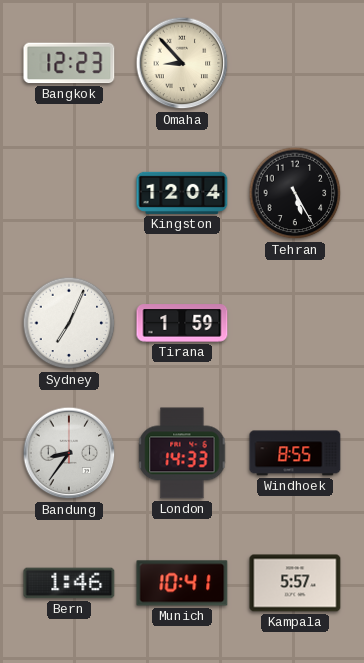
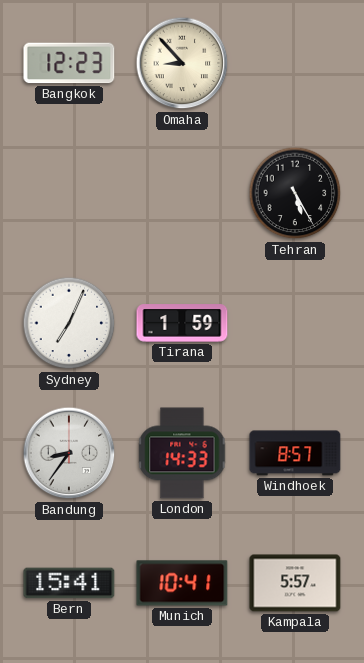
Kingston: 12:04 -> none
Windhoek: 8:55 -> 8:57
Bern: 1:46 -> 15:41
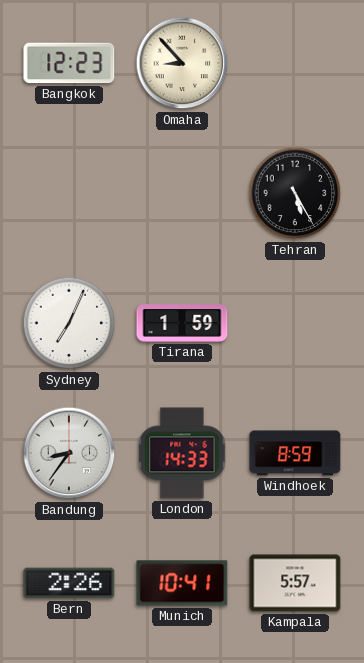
Windhoek: 8:57 -> 8:59
Bern: 15:41 -> 2:26
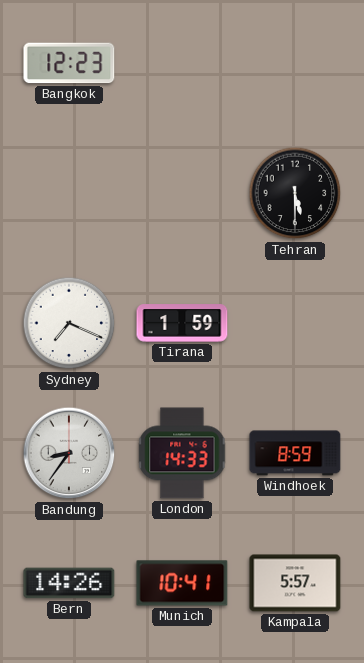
Omaha: 8:53 -> none
Tehran: 5:25 -> 5:30
Sydney: 7:04 -> 7:19
Bern: 2:26 -> 14:26
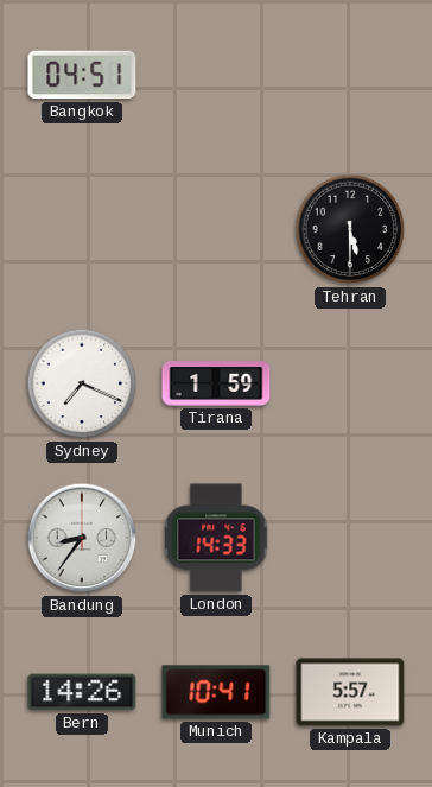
Bangkok: 12:23 -> 04:51
Windhoek: 8:59 -> none
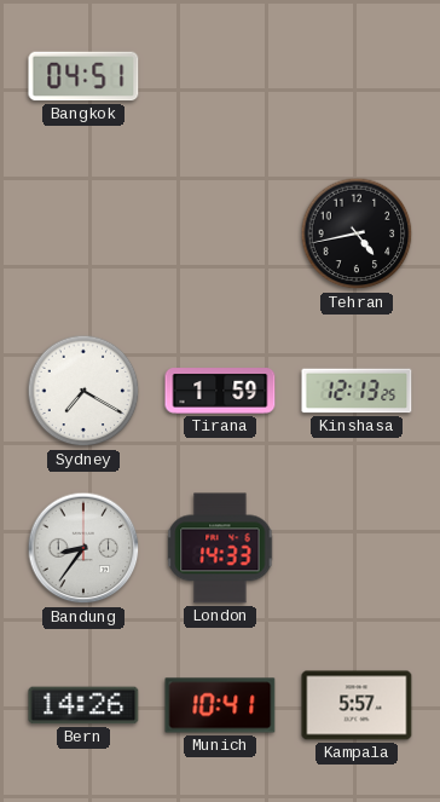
Tehran: 5:30 -> 4:43
Sydney: 7:19 -> 7:20
Kinshasa: none -> 12:13
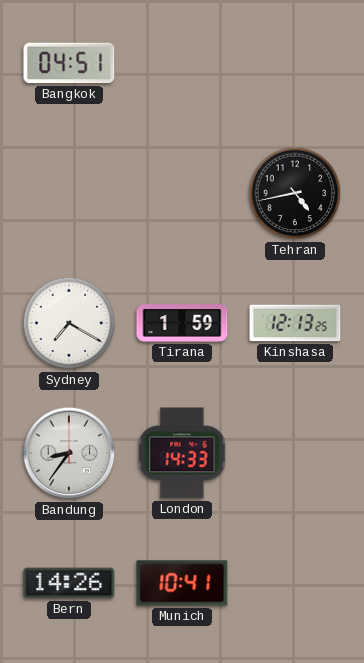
Kampala: 5:57 -> none
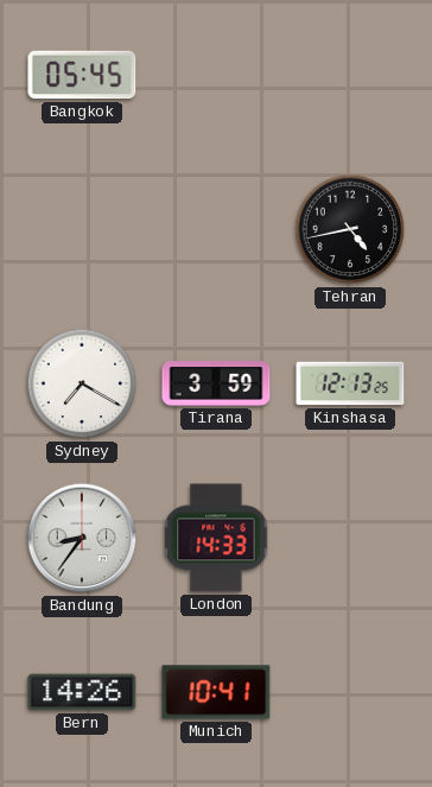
Bangkok: 04:51 -> 05:45
Tirana: 1:59 -> 3:59
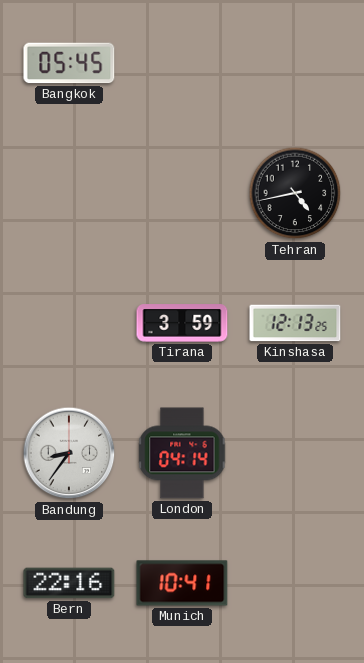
Sydney: 7:20 -> none
London: 14:33 -> 04:14
Bern: 14:26 -> 22:16
